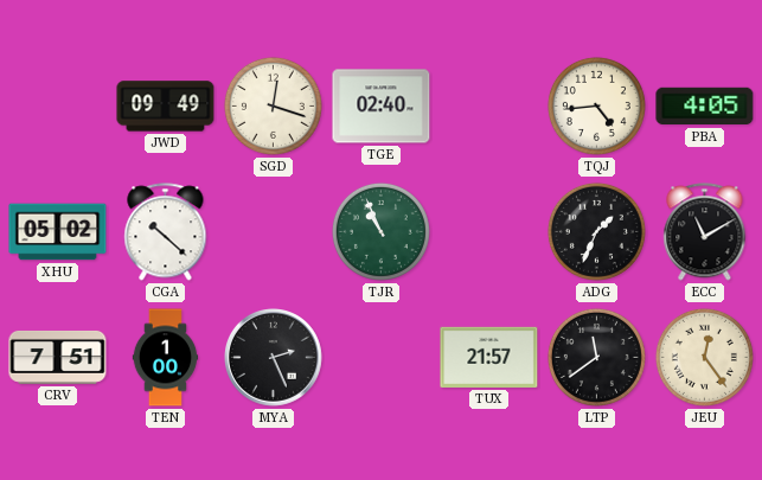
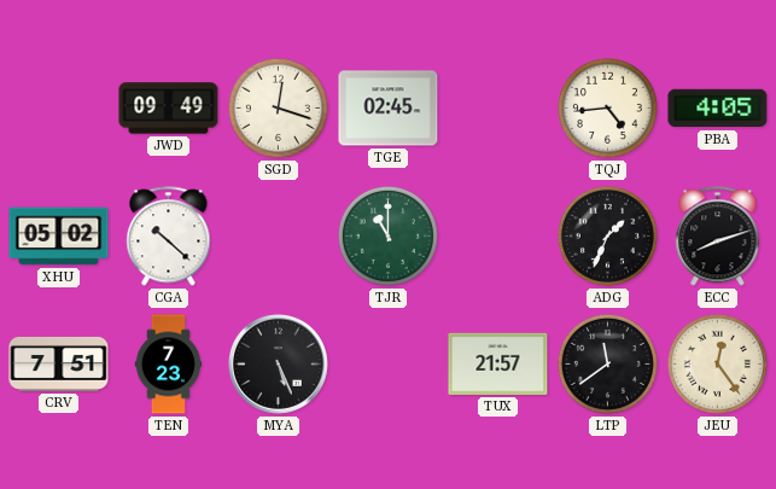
TGE: 02:40 -> 02:45
TJR: 10:56 -> 11:00
ECC: 11:10 -> 8:12
TEN: 1:00 -> 7:23
MYA: 2:26 -> 5:26
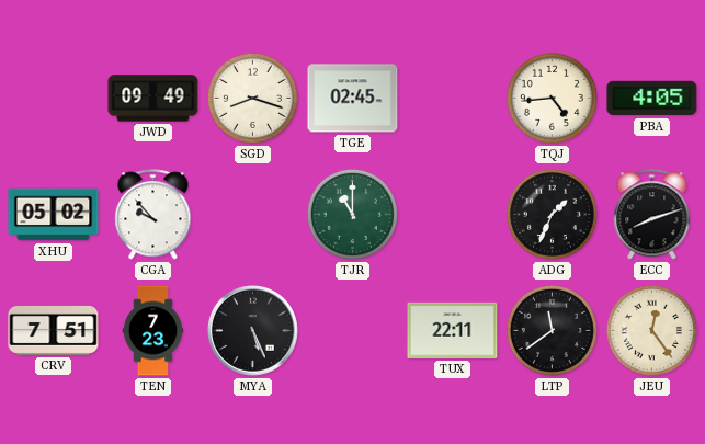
SGD: 12:18 -> 8:18
CGA: 10:22 -> 9:53
TUX: 21:57 -> 22:11
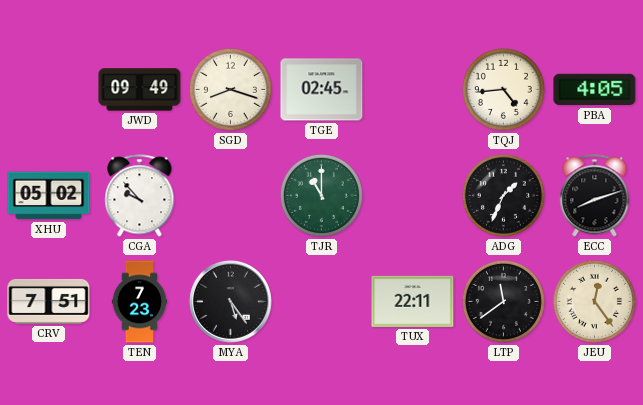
MYA: 5:26 -> 5:24
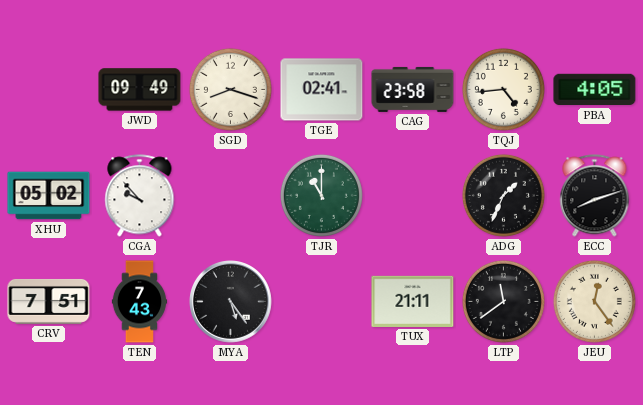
TGE: 02:45 -> 02:41
CAG: none -> 23:58
TEN: 7:23 -> 7:43
TUX: 22:11 -> 21:11
